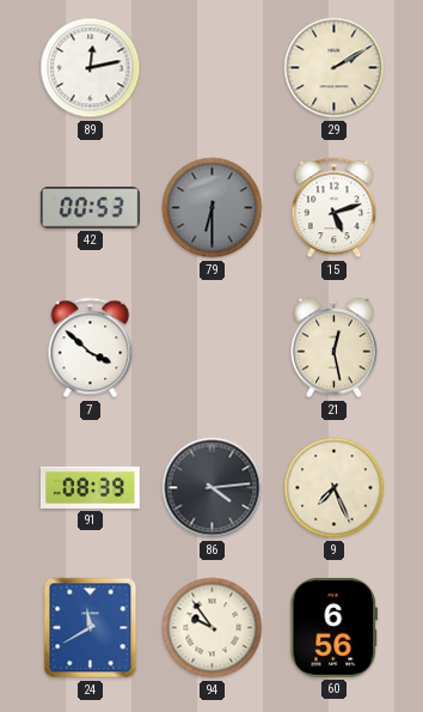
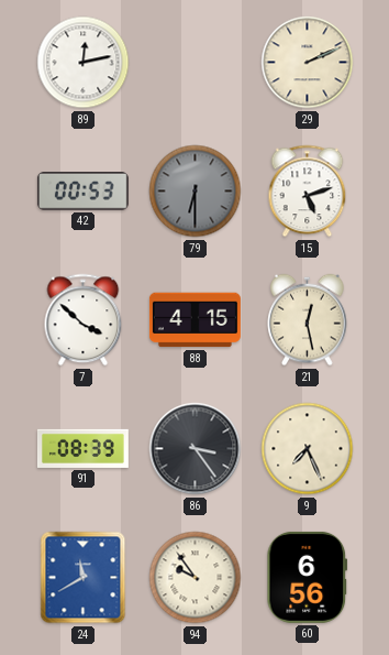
29: 2:10 -> 2:11
88: none -> 4:15
86: 4:14 -> 3:24
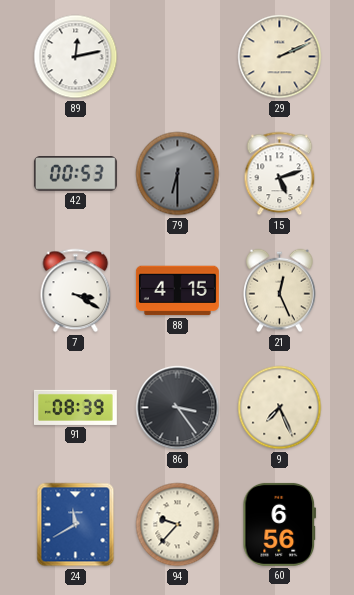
7: 3:52 -> 3:20
21: 12:28 -> 12:26
94: 9:54 -> 9:37
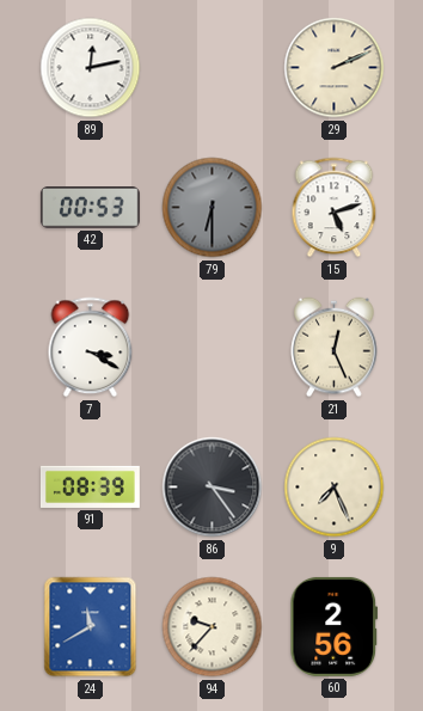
88: 4:15 -> none
60: 6:56 -> 2:56
